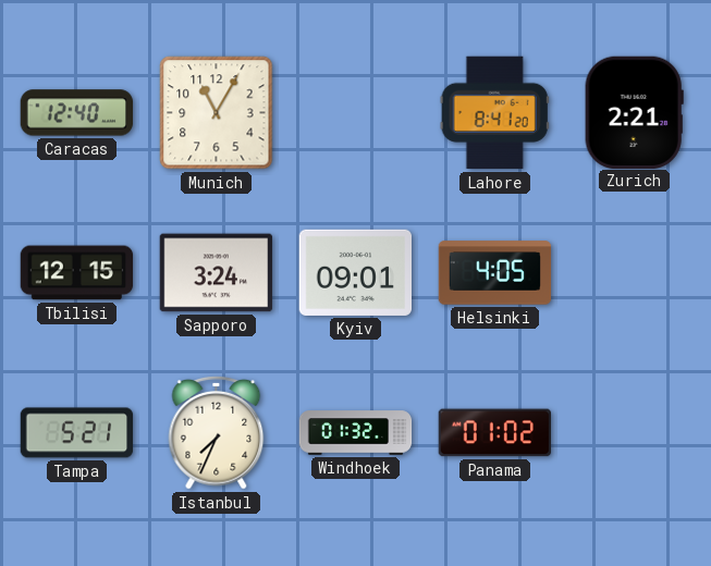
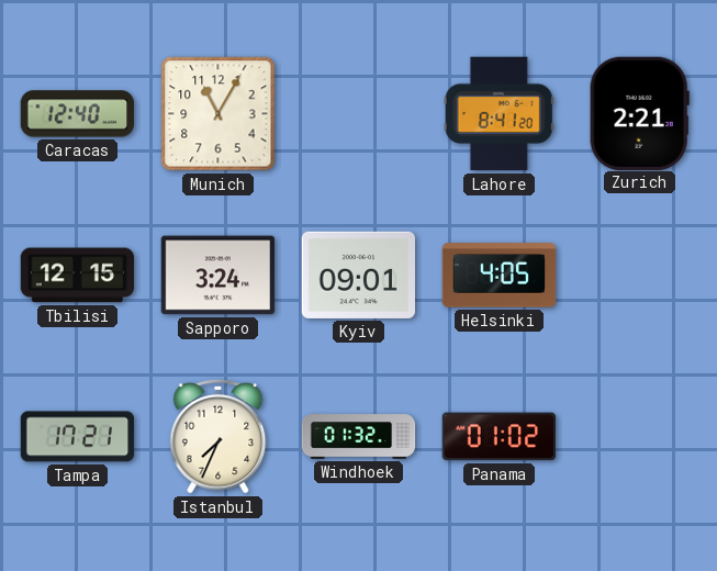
Tampa: 5:21 -> 17:21
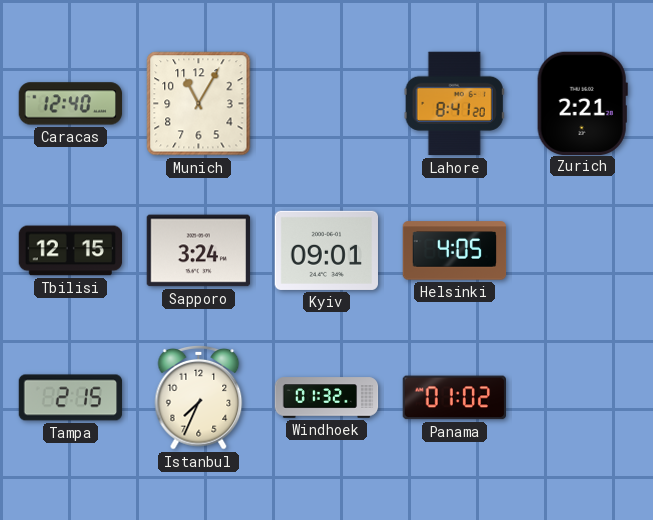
Tampa: 17:21 -> 2:15
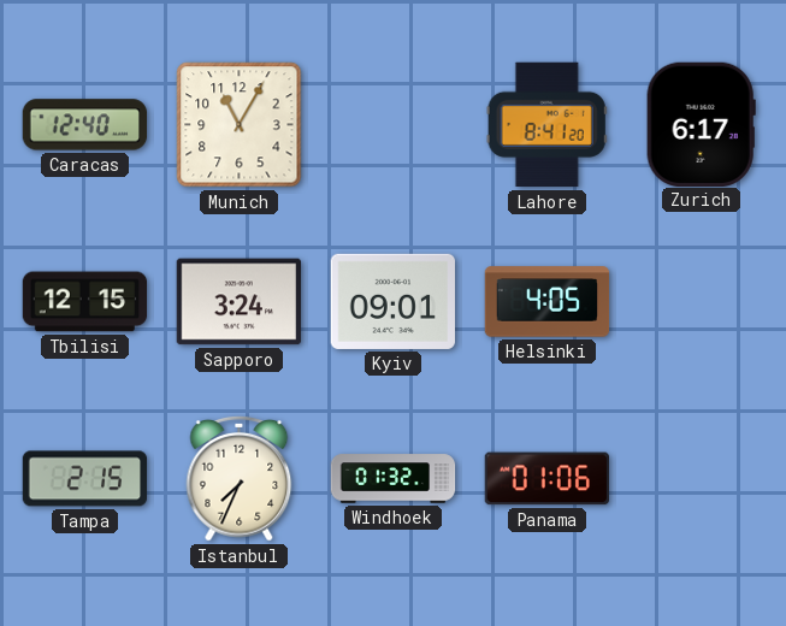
Zurich: 2:21 -> 6:17
Panama: 01:02 -> 01:06
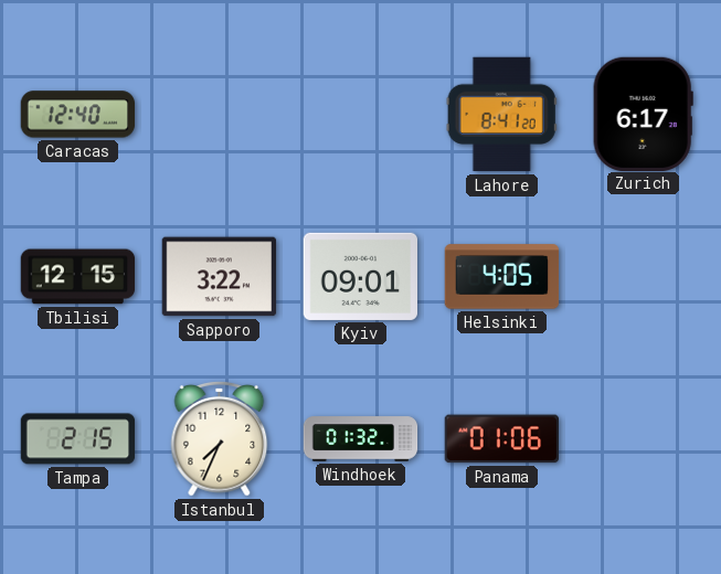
Munich: 11:05 -> none
Sapporo: 3:24 -> 3:22
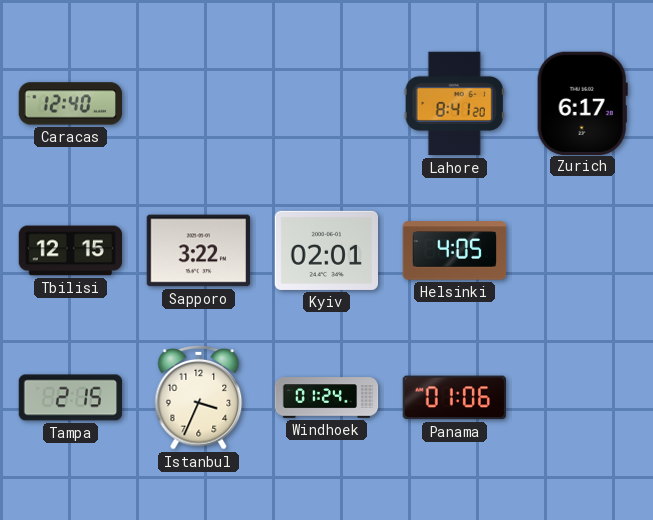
Kyiv: 09:01 -> 02:01
Istanbul: 7:34 -> 3:34
Windhoek: 01:32 -> 01:24
